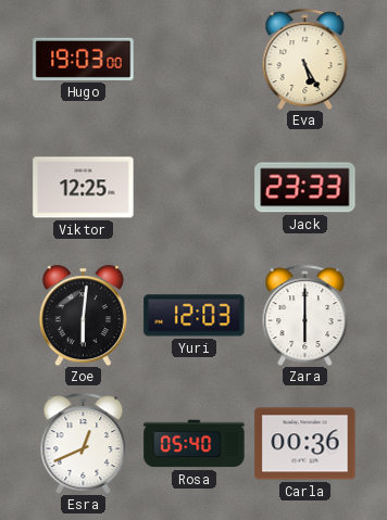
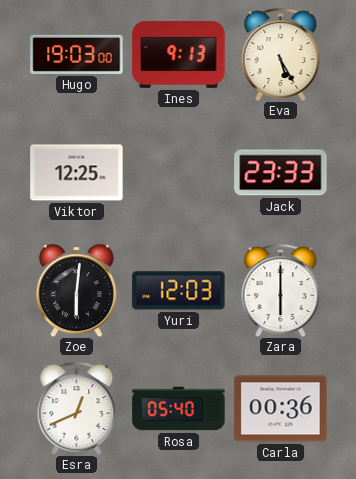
Ines: none -> 9:13
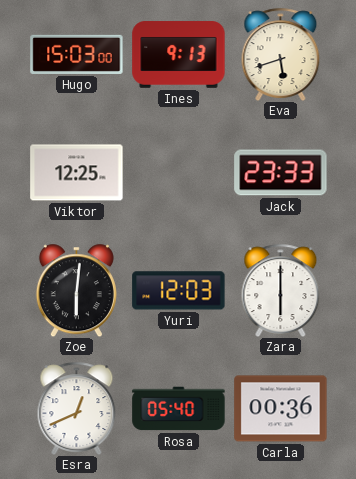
Hugo: 19:03 -> 15:03
Eva: 5:25 -> 5:42
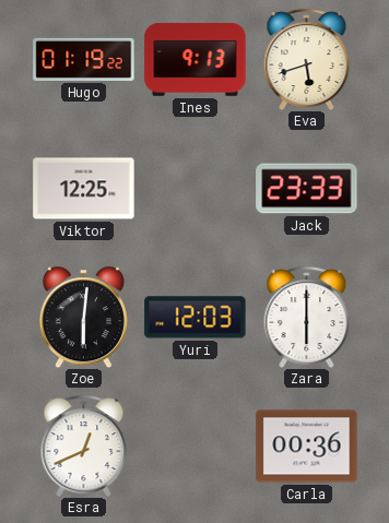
Hugo: 15:03 -> 01:19
Rosa: 05:40 -> none
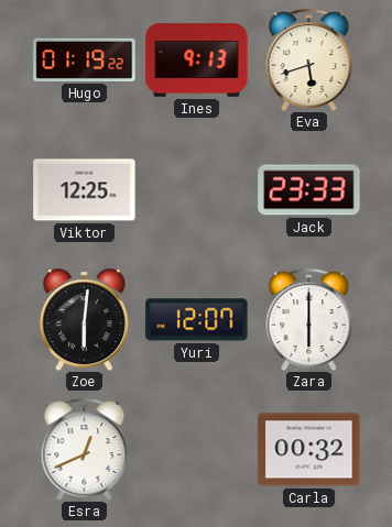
Yuri: 12:03 -> 12:07
Carla: 00:36 -> 00:32
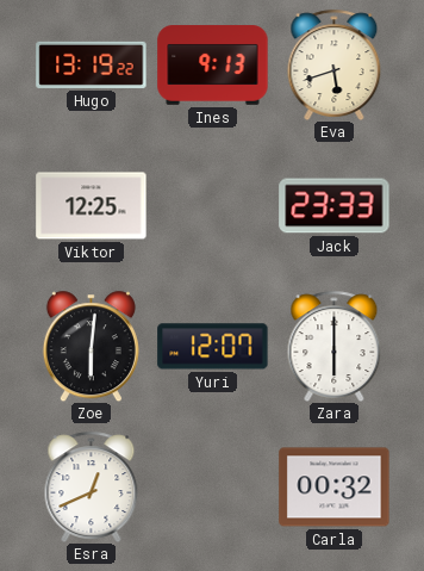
Hugo: 01:19 -> 13:19
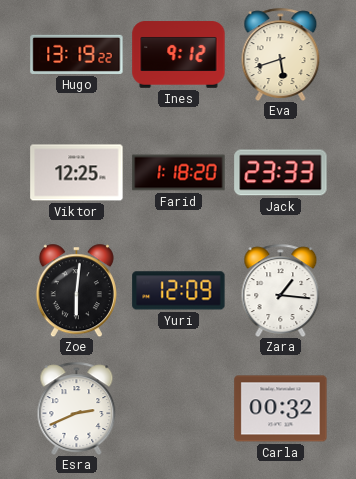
Ines: 9:13 -> 9:12
Farid: none -> 1:18
Yuri: 12:07 -> 12:09
Zara: 6:00 -> 1:16
Esra: 12:41 -> 2:41
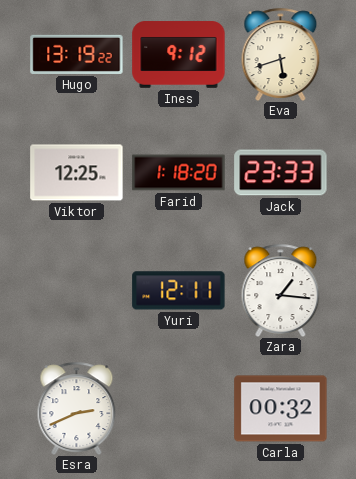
Zoe: 6:01 -> none
Yuri: 12:09 -> 12:11
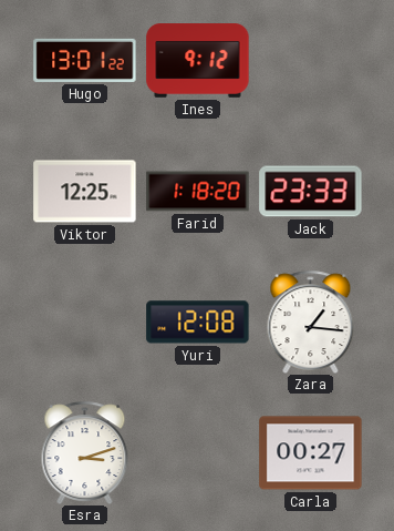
Hugo: 13:19 -> 13:01
Eva: 5:42 -> none
Yuri: 12:11 -> 12:08
Esra: 2:41 -> 3:12
Carla: 00:32 -> 00:27
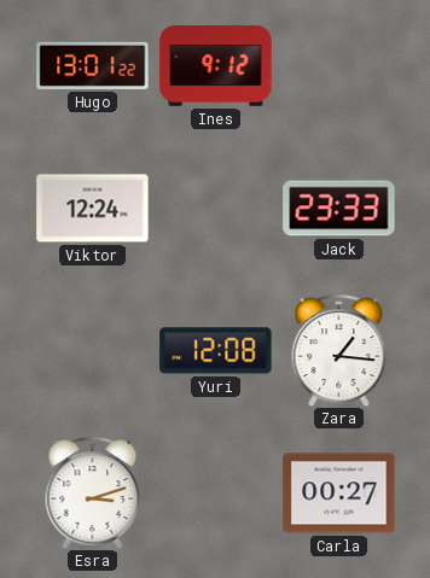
Viktor: 12:25 -> 12:24
Farid: 1:18 -> none
